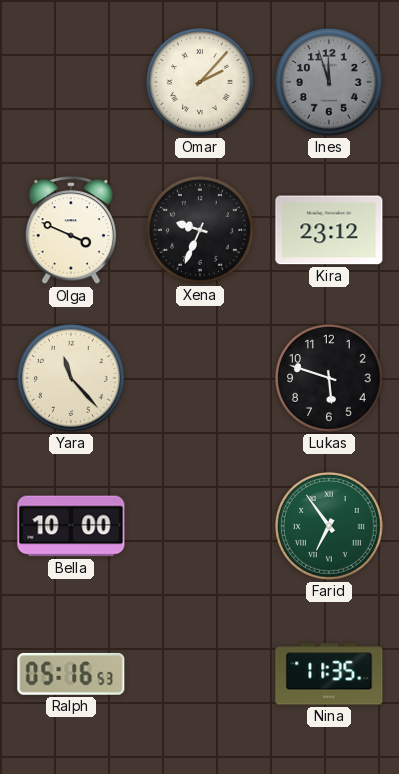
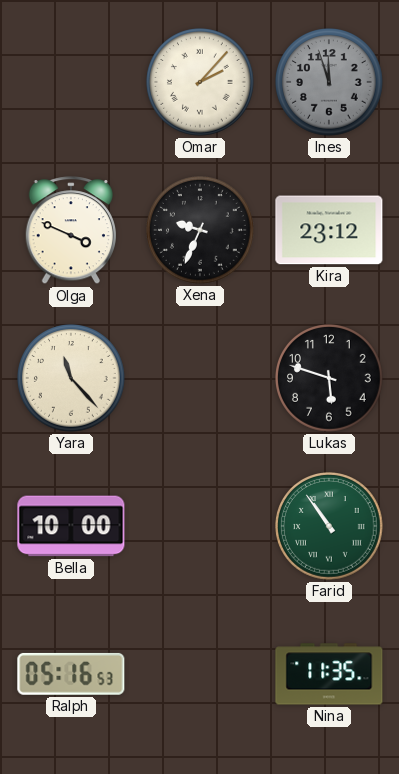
Farid: 6:54 -> 10:54
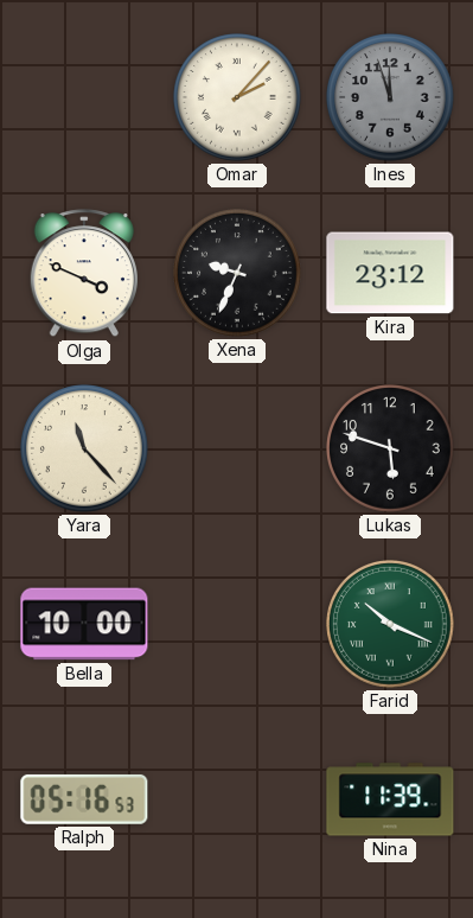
Farid: 10:54 -> 10:19
Nina: 11:35 -> 11:39
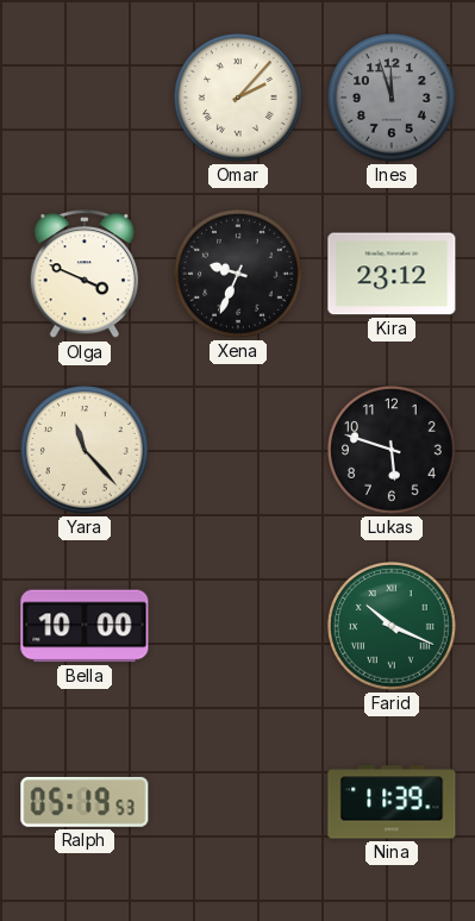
Ralph: 05:16 -> 05:19
